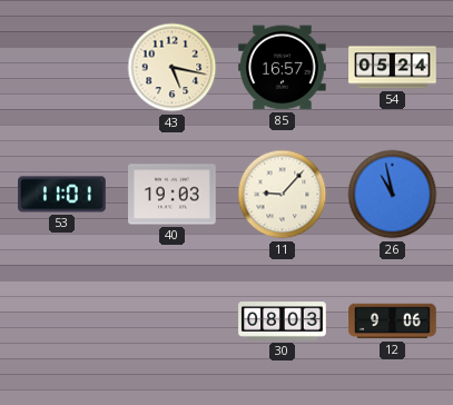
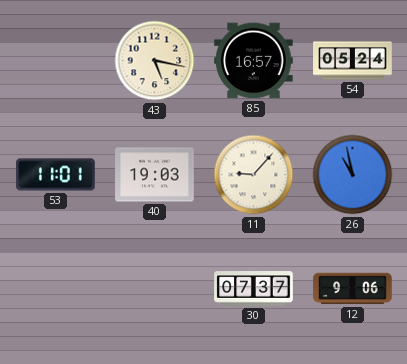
30: 08:03 -> 07:37
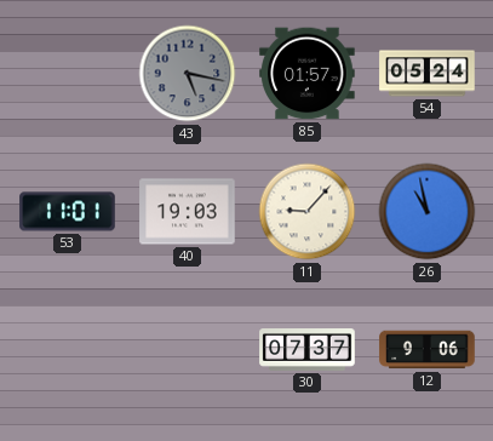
43 dial: cream -> grey
85: 16:57 -> 01:57
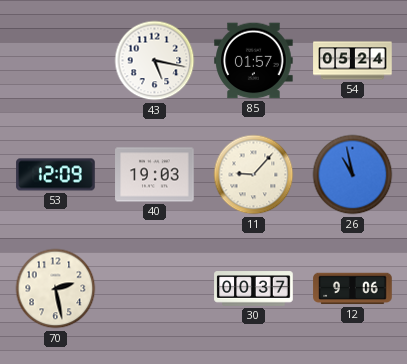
43 dial: grey -> white
53: 11:01 -> 12:09
70: none -> 2:28
30: 07:37 -> 00:37
